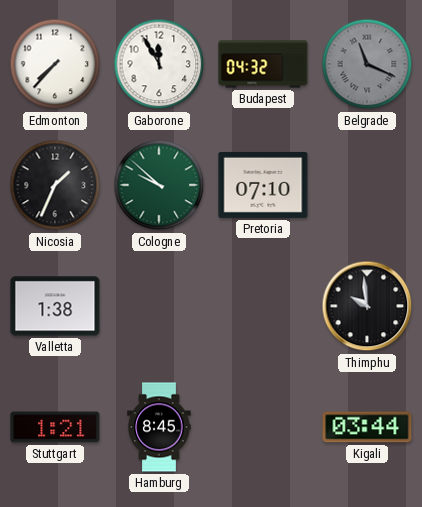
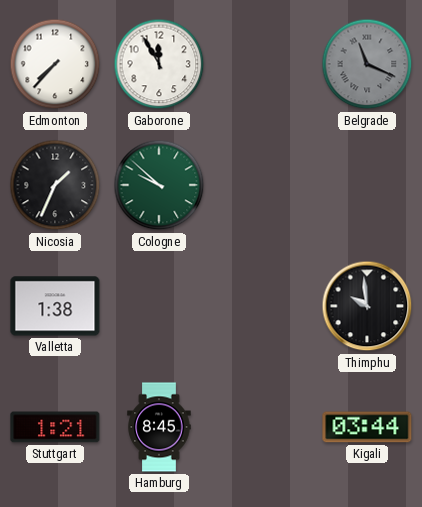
Budapest: 04:32 -> none
Pretoria: 07:10 -> none
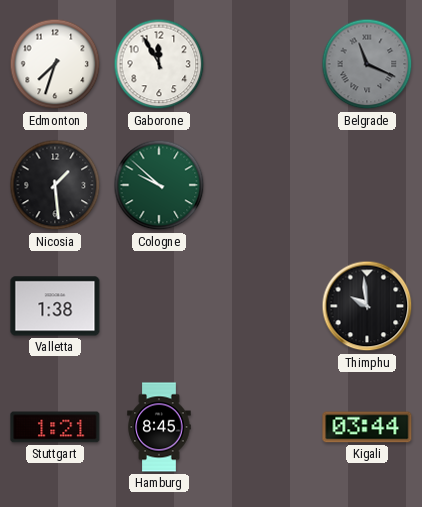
Edmonton: 7:37 -> 7:33
Nicosia: 1:34 -> 1:29
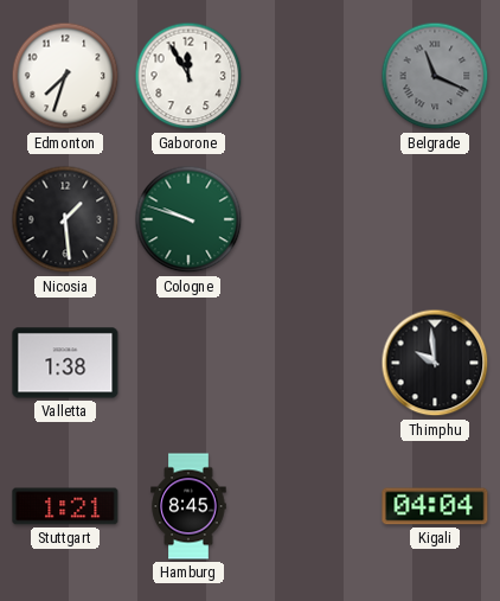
Cologne: 9:52 -> 9:48
Kigali: 03:44 -> 04:04
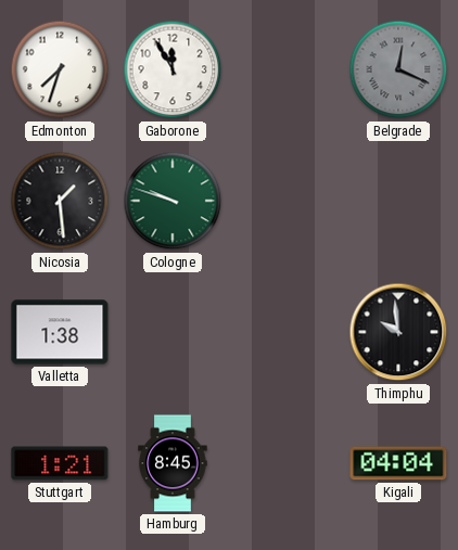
Belgrade: 11:19 -> 12:19
